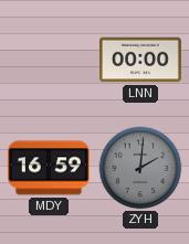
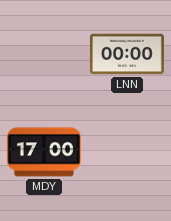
MDY: 16:59 -> 17:00
ZYH: 2:01 -> none
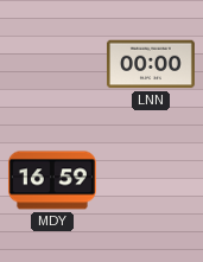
MDY: 17:00 -> 16:59
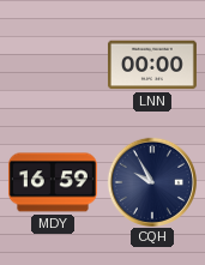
CQH: none -> 9:55
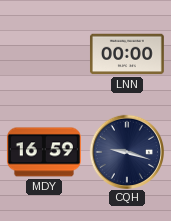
CQH: 9:55 -> 9:18
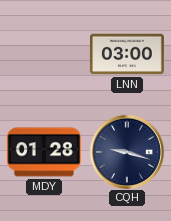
LNN: 00:00 -> 03:00
MDY: 16:59 -> 01:28
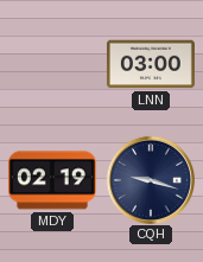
MDY: 01:28 -> 02:19
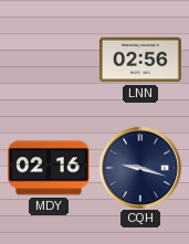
LNN: 03:00 -> 02:56
MDY: 02:19 -> 02:16
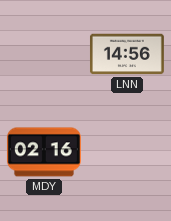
LNN: 02:56 -> 14:56
CQH: 9:18 -> none
